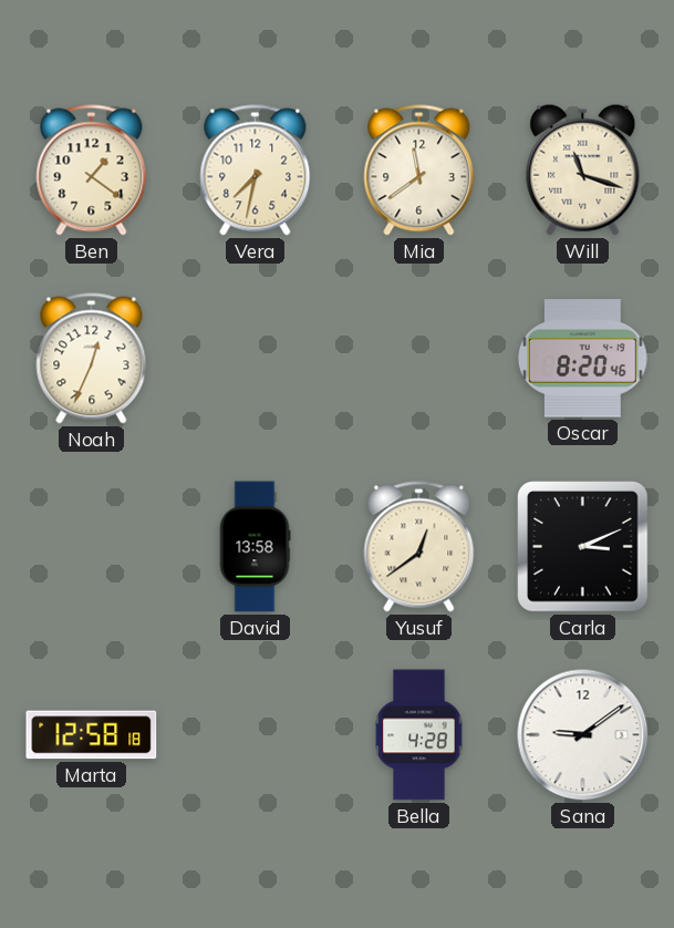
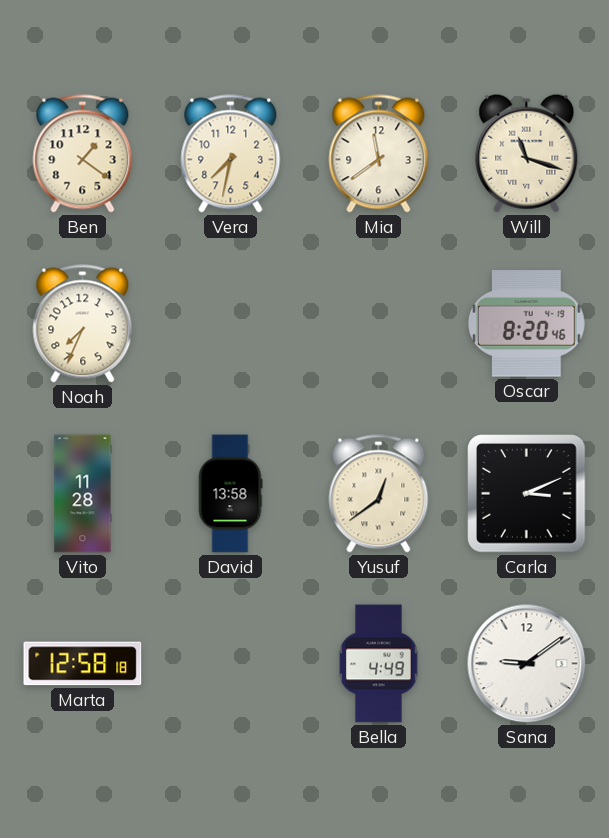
Noah: 12:34 -> 7:34
Vito: none -> 11:28
Bella: 4:28 -> 4:49
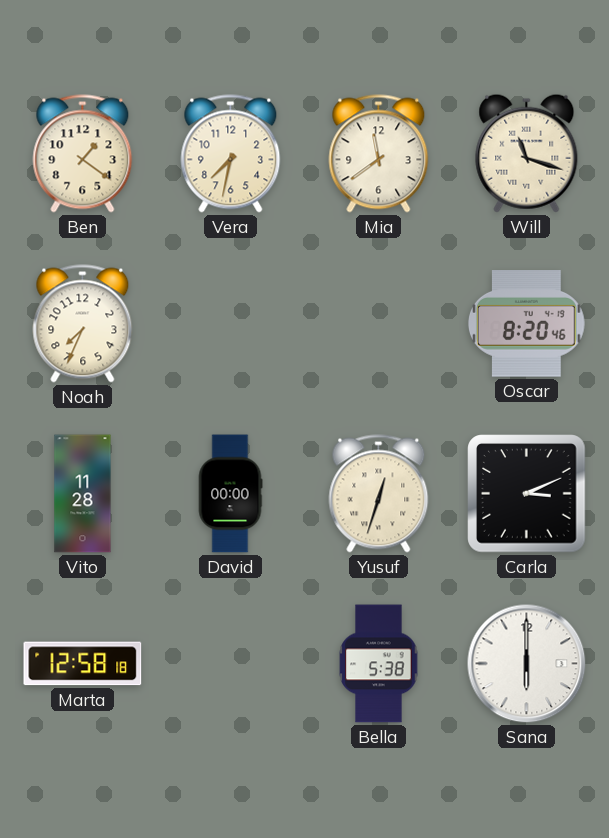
David: 13:58 -> 00:00
Yusuf: 12:39 -> 12:33
Bella: 4:49 -> 5:38
Sana: 9:09 -> 6:00
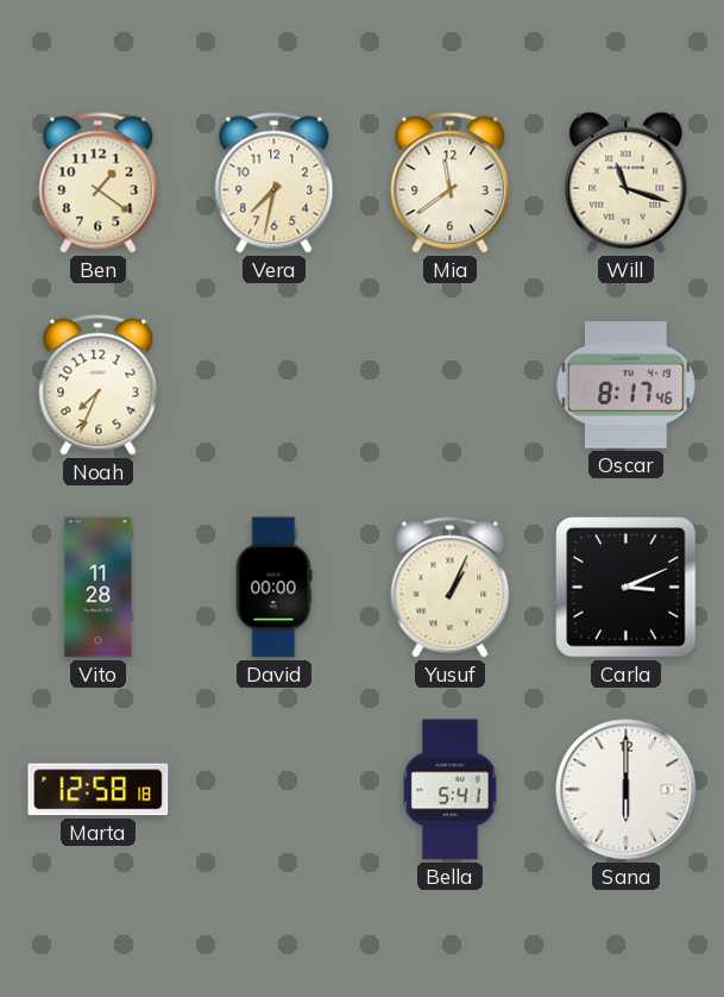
Oscar: 8:20 -> 8:17
Yusuf: 12:33 -> 1:04
Bella: 5:38 -> 5:41
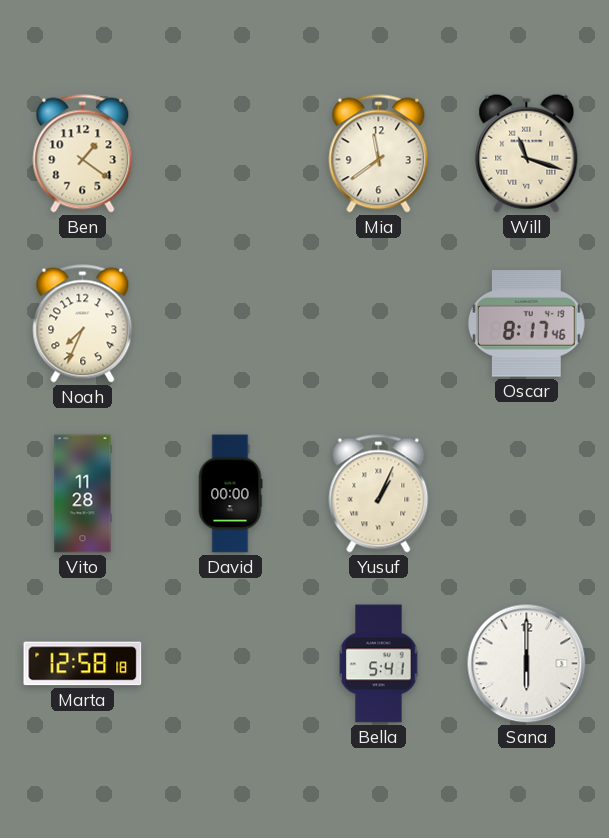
Vera: 7:32 -> none
Carla: 3:11 -> none
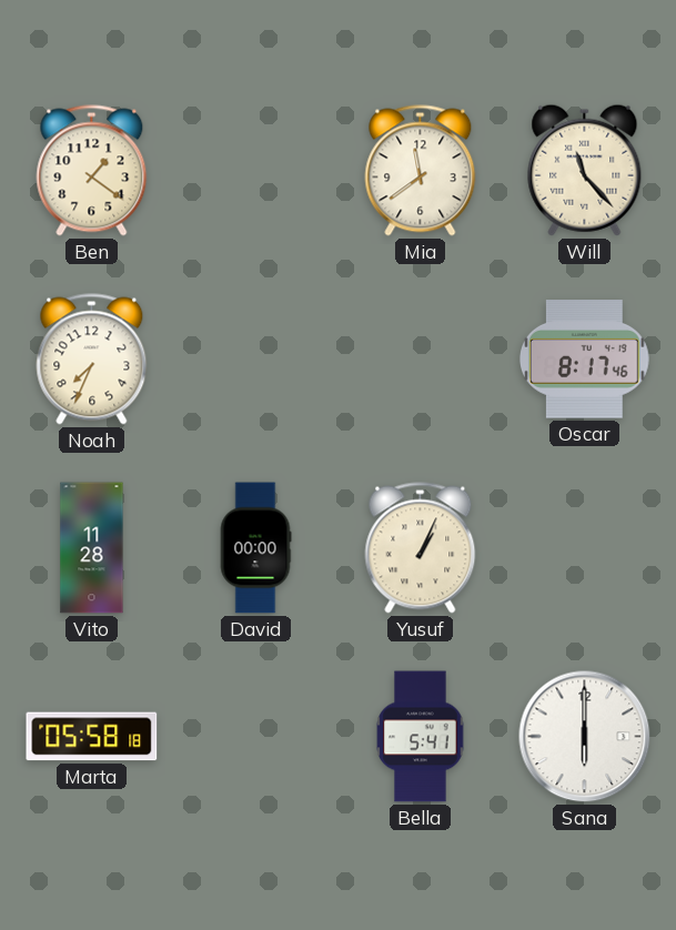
Will: 11:18 -> 11:23
Marta: 12:58 -> 05:58
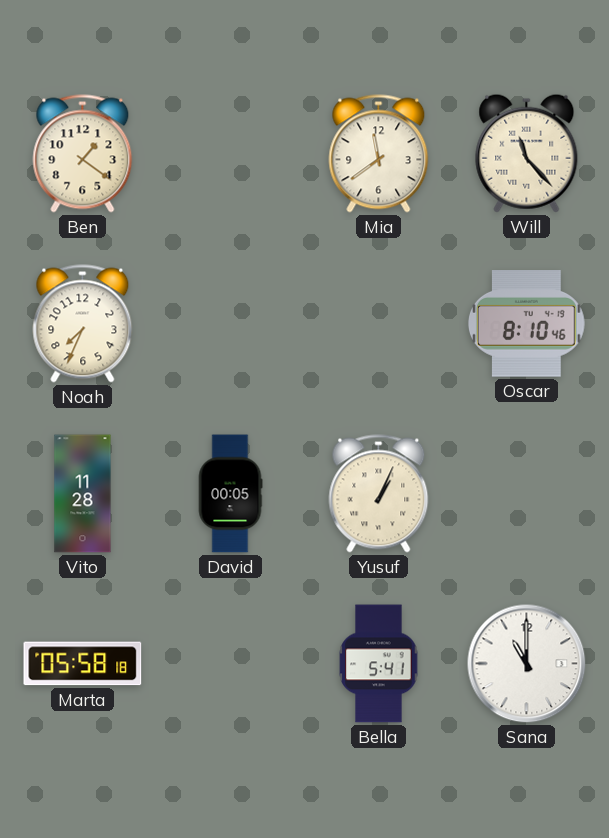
Oscar: 8:17 -> 8:10
David: 00:00 -> 00:05
Sana: 6:00 -> 11:00
